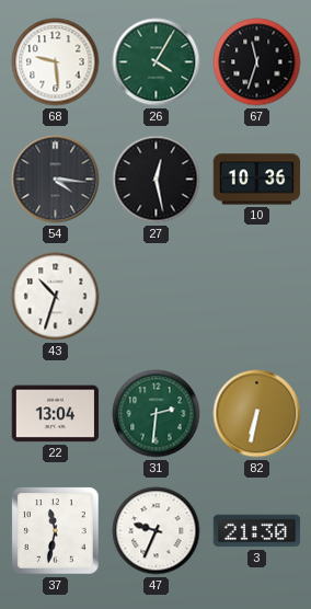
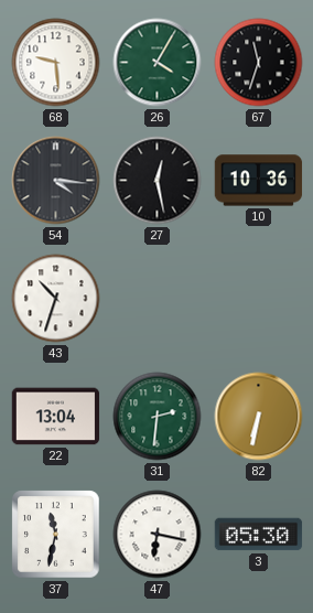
47: 9:34 -> 6:17
3: 21:30 -> 05:30
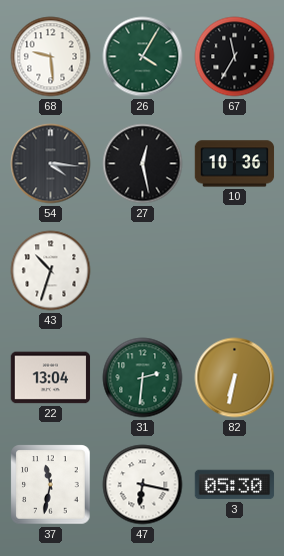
67: 11:33 -> 11:35
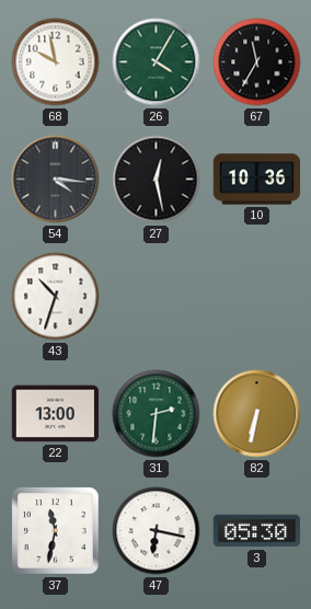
68: 9:29 -> 9:58
22: 13:04 -> 13:00
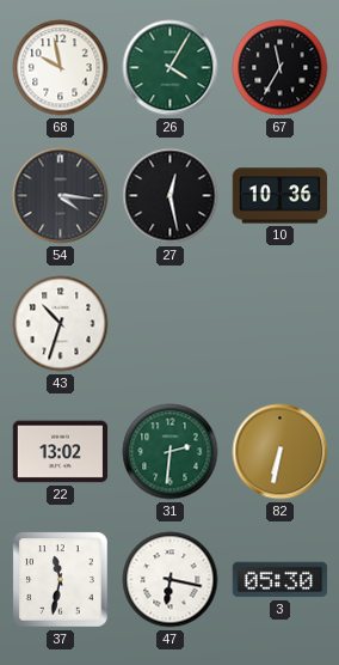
22: 13:00 -> 13:02
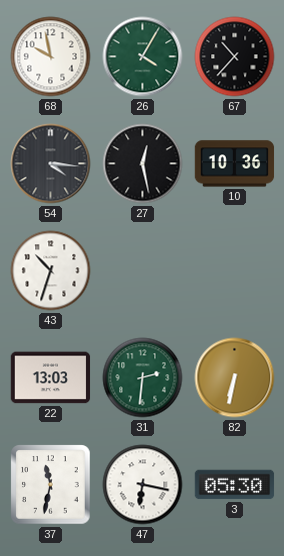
67: 11:35 -> 10:37
22: 13:02 -> 13:03
